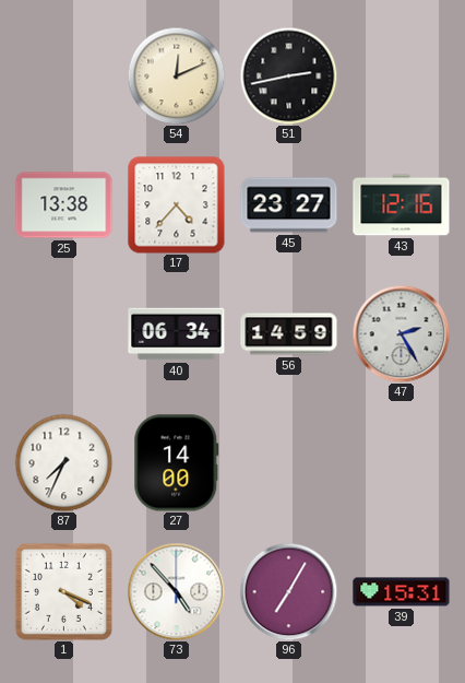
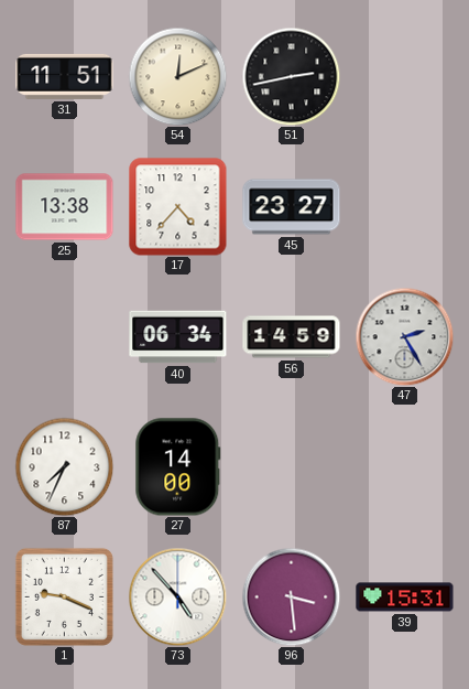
31: none -> 11:51
43: 12:16 -> none
1: 4:19 -> 9:19
96: 7:05 -> 3:29
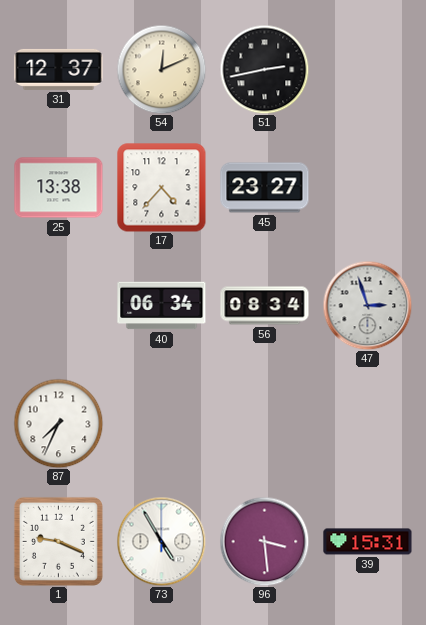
31: 11:51 -> 12:37
56: 14:59 -> 08:34
47: 2:25 -> 2:57
27: 14:00 -> none
73: 4:53 -> 4:55
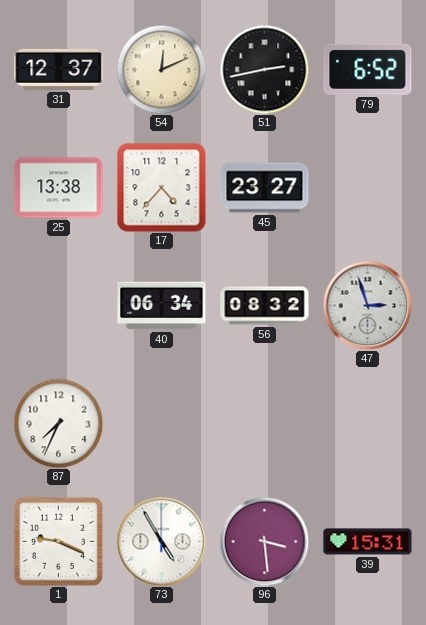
79: none -> 6:52
56: 08:34 -> 08:32
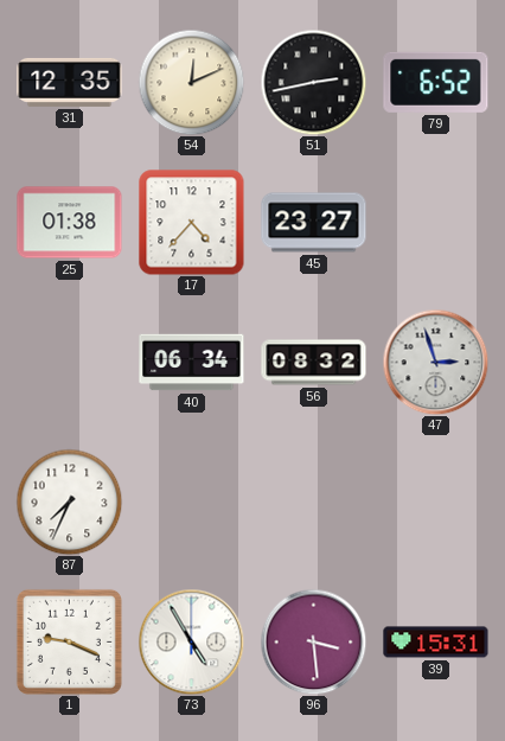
31: 12:37 -> 12:35
25: 13:38 -> 01:38
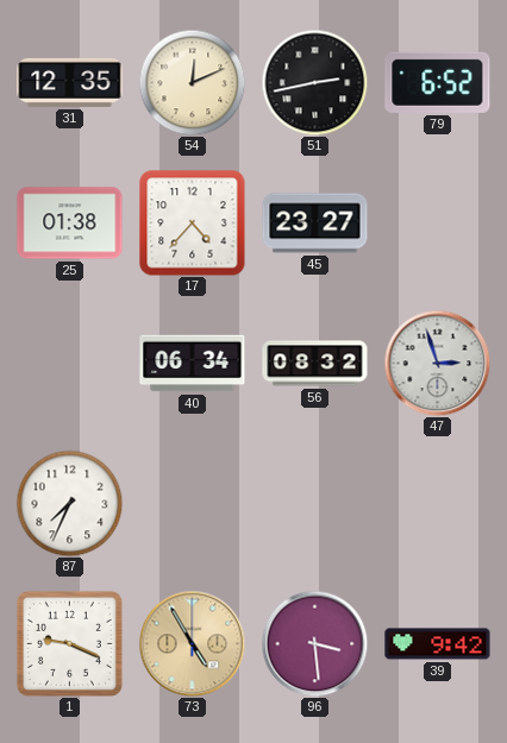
73 dial: white -> champagne
39: 15:31 -> 9:42
